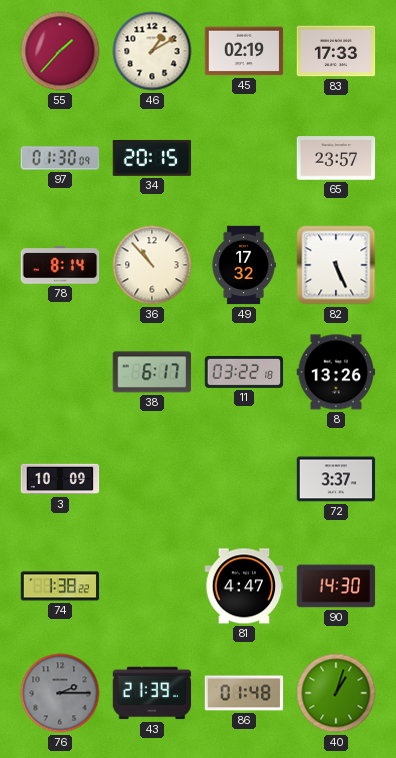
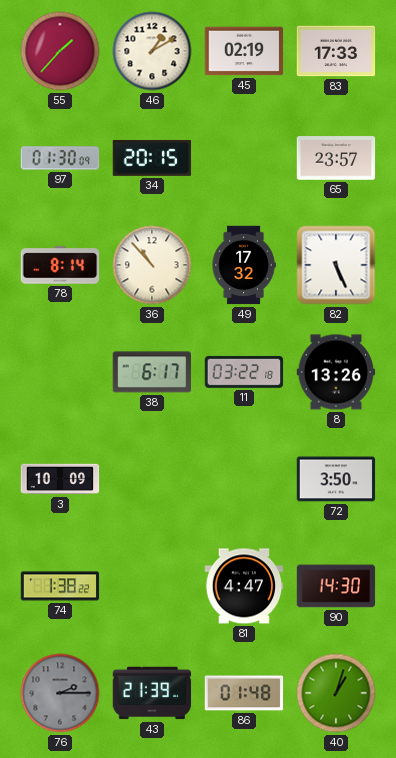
72: 3:37 -> 3:50
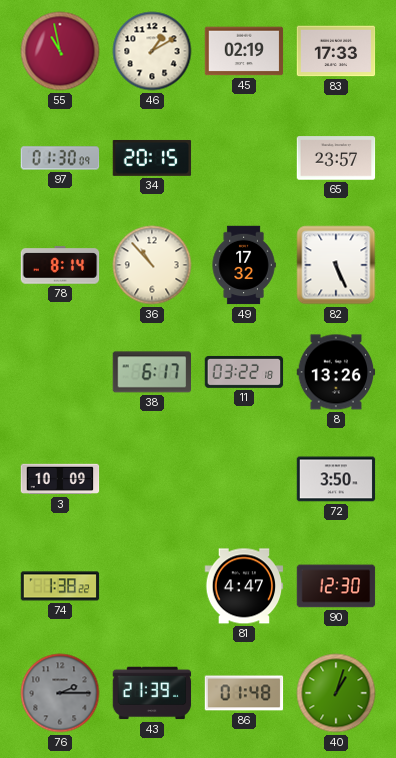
55: 1:37 -> 10:58
90: 14:30 -> 12:30
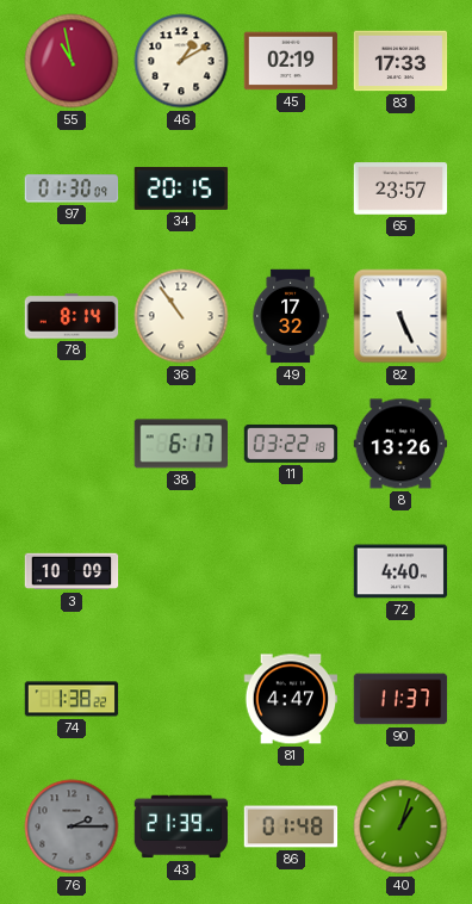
36: 10:53 -> 10:54
72: 3:50 -> 4:40
90: 12:30 -> 11:37
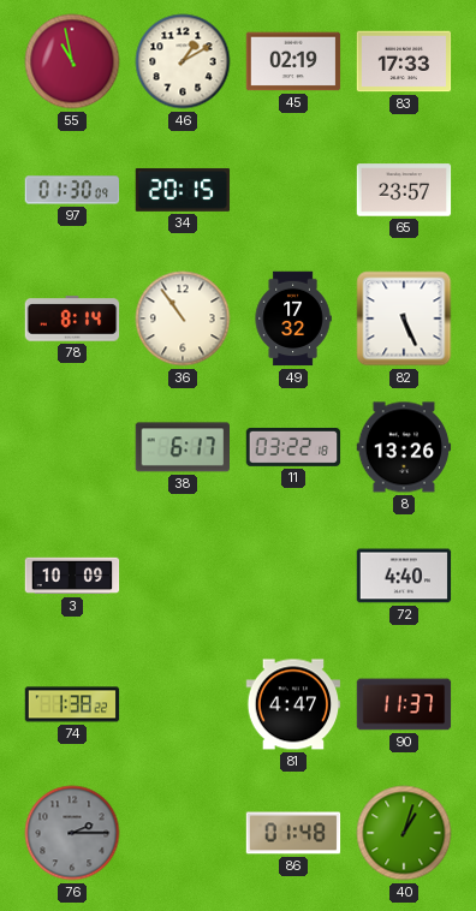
43: 21:39 -> none
